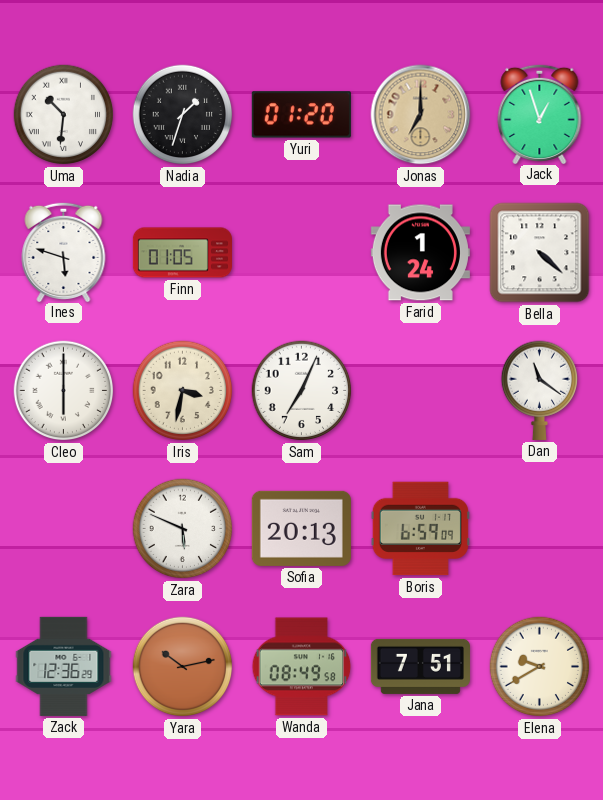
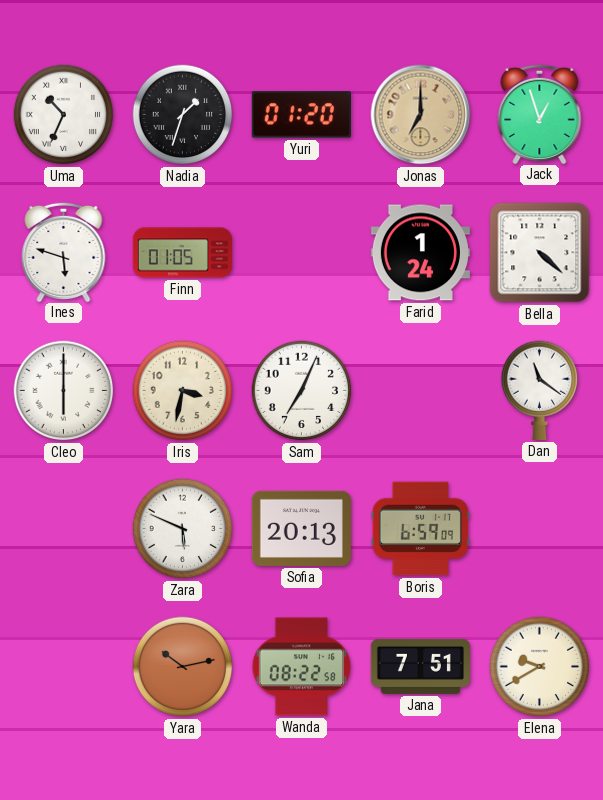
Uma: 10:31 -> 10:34
Zack: 12:36 -> none
Wanda: 08:49 -> 08:22
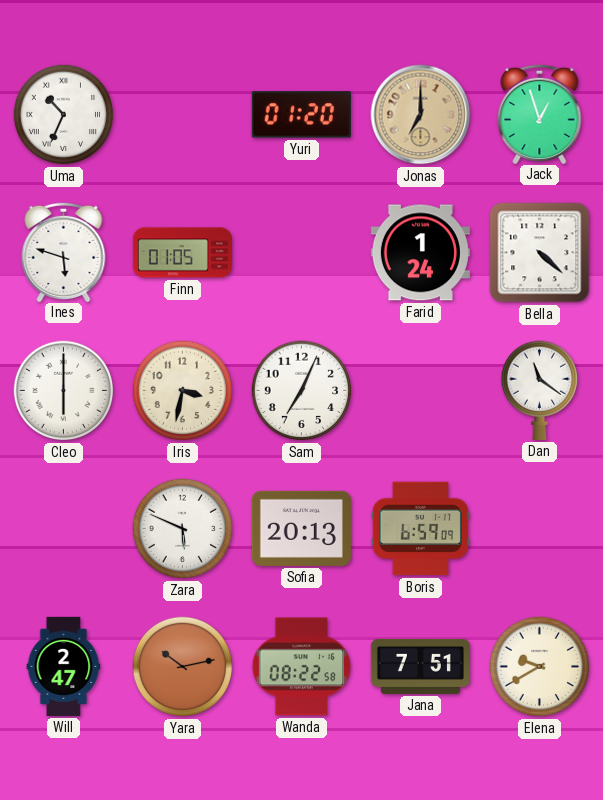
Nadia: 1:33 -> none
Will: none -> 2:47
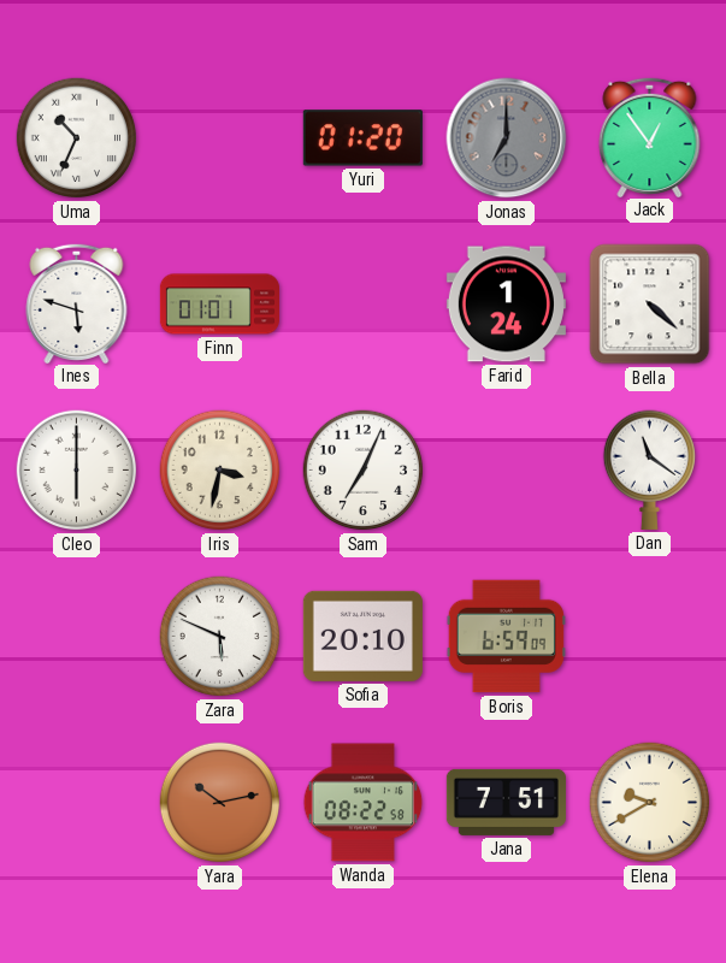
Jonas dial: champagne -> grey
Jack: 12:57 -> 12:54
Finn: 01:05 -> 01:01
Sofia: 20:13 -> 20:10
Will: 2:47 -> none
